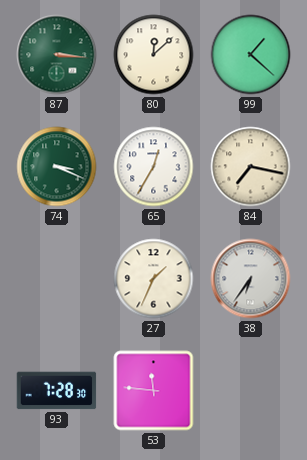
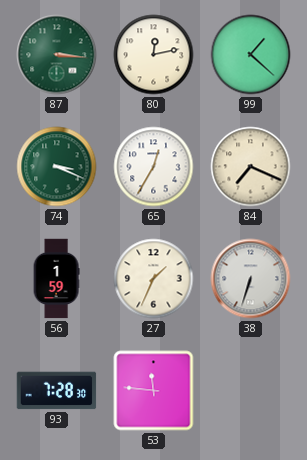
80: 12:08 -> 12:13
84: 7:17 -> 7:19
56: none -> 1:59
38: 6:36 -> 6:33
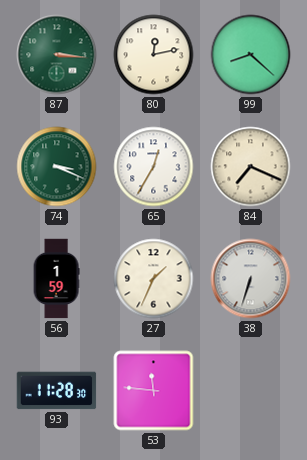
99: 1:22 -> 8:22
93: 7:28 -> 11:28
